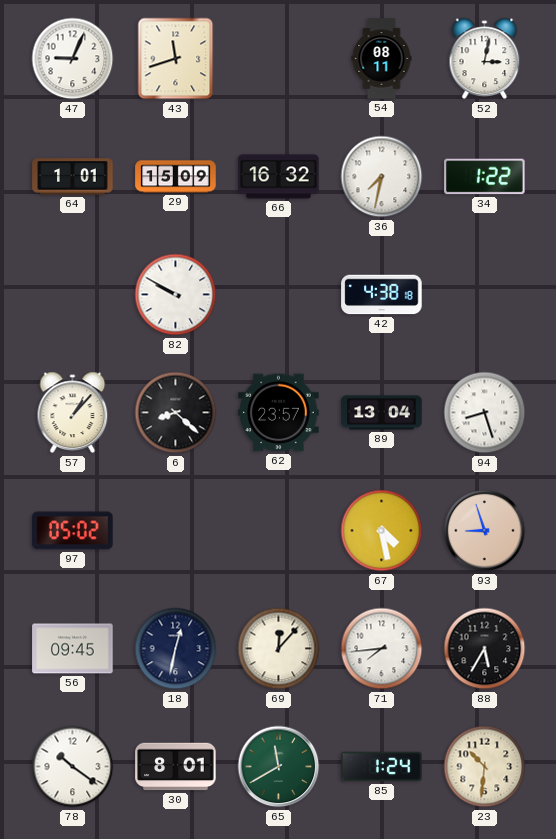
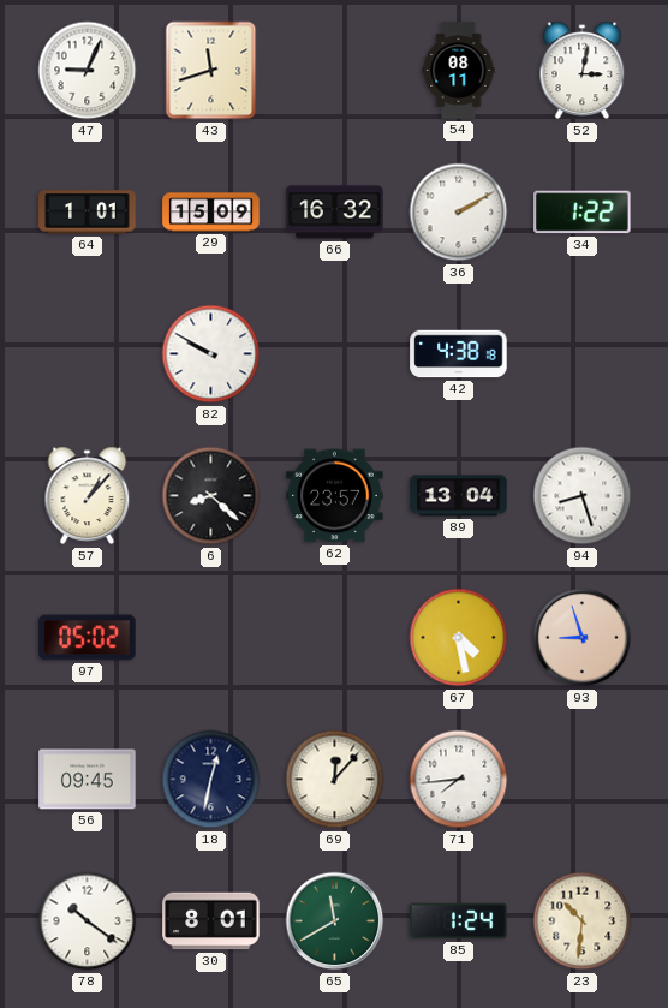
36: 7:32 -> 2:10
88: 5:35 -> none
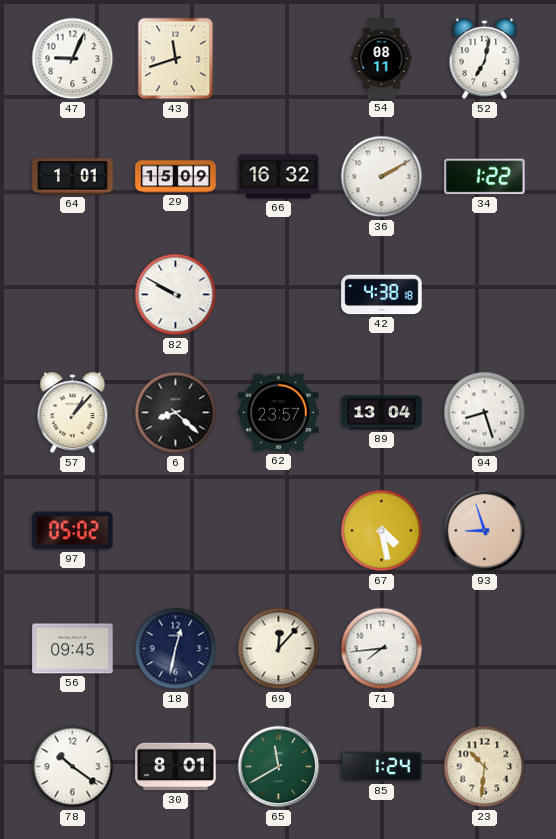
52: 3:02 -> 7:02
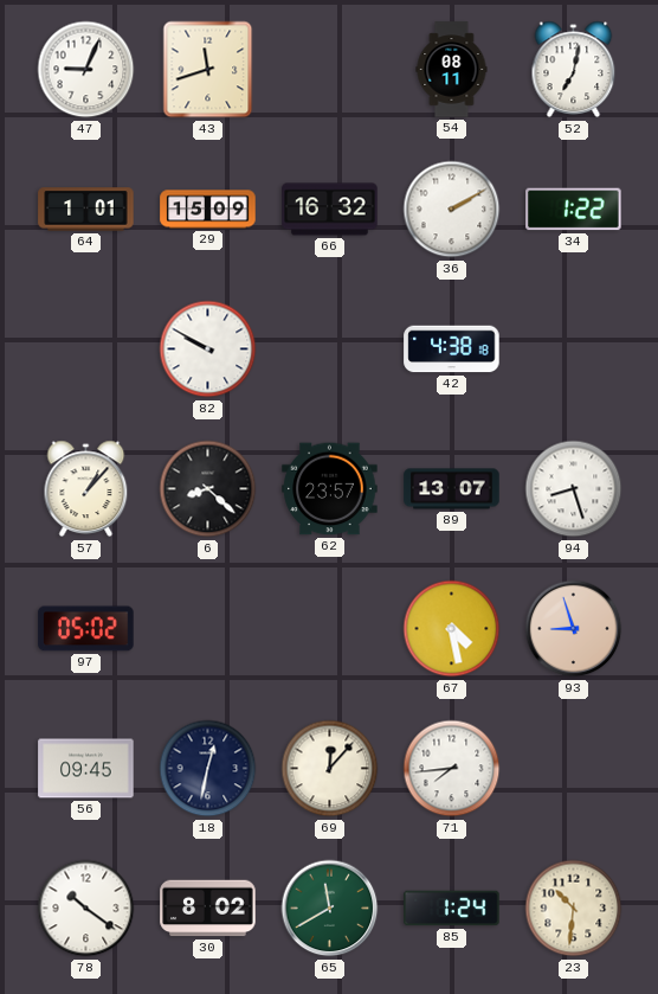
89: 13:04 -> 13:07
30: 8:01 -> 8:02
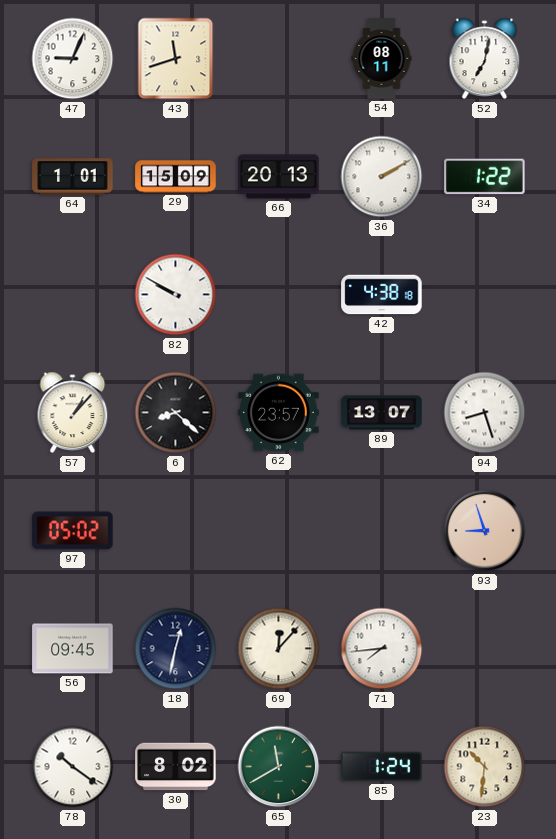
66: 16:32 -> 20:13
67: 4:28 -> none
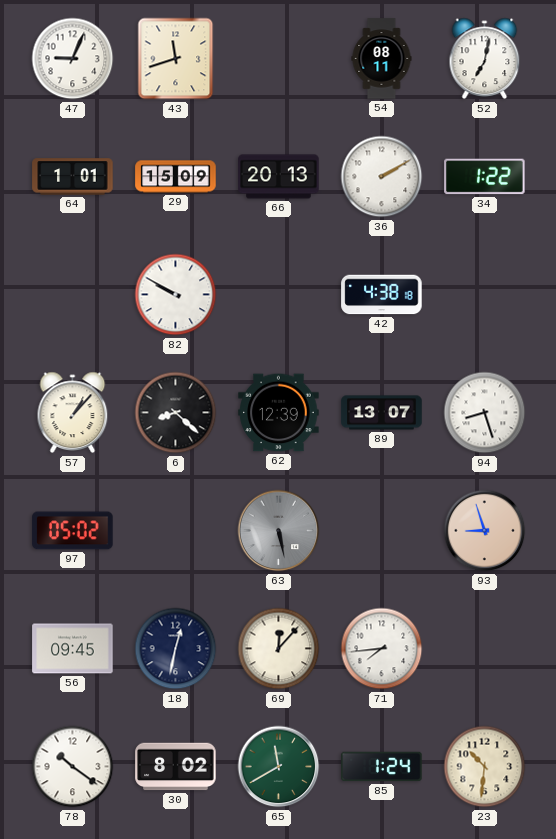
62: 23:57 -> 12:39
63: none -> 5:28
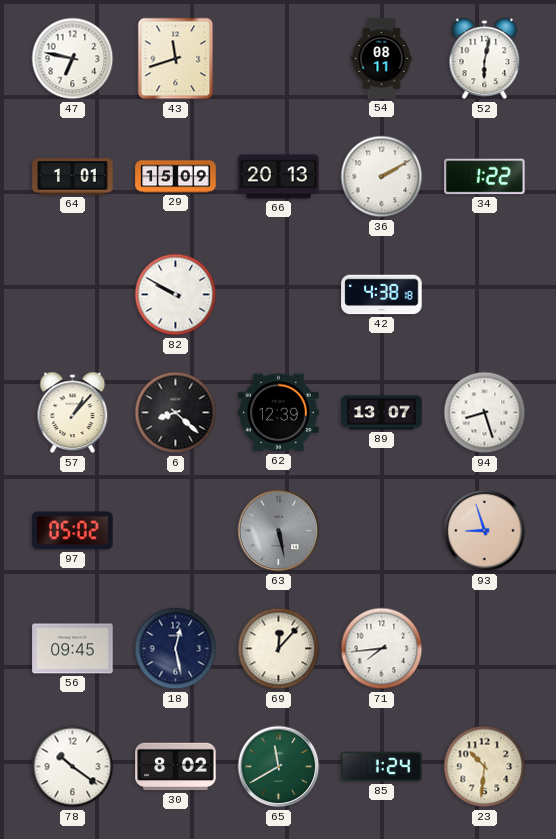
47: 9:04 -> 6:47
52: 7:02 -> 6:02
18: 12:32 -> 12:28
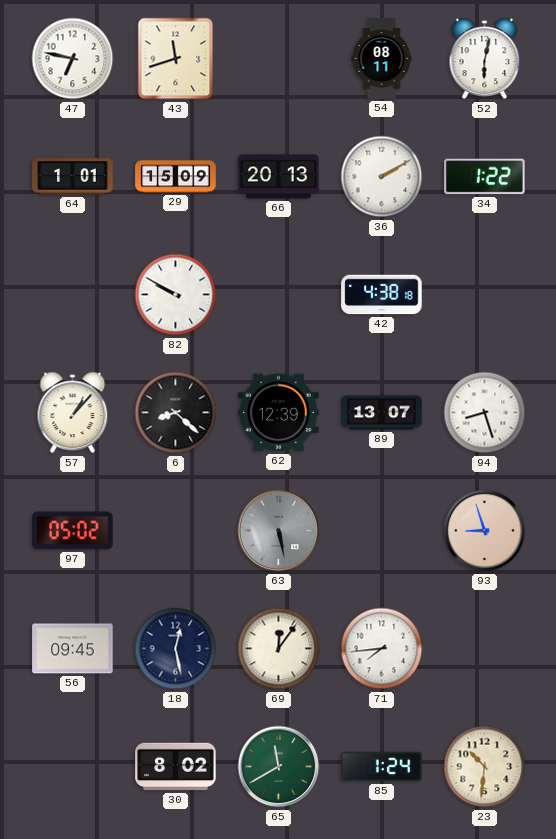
69: 12:07 -> 12:06
78: 10:21 -> none
